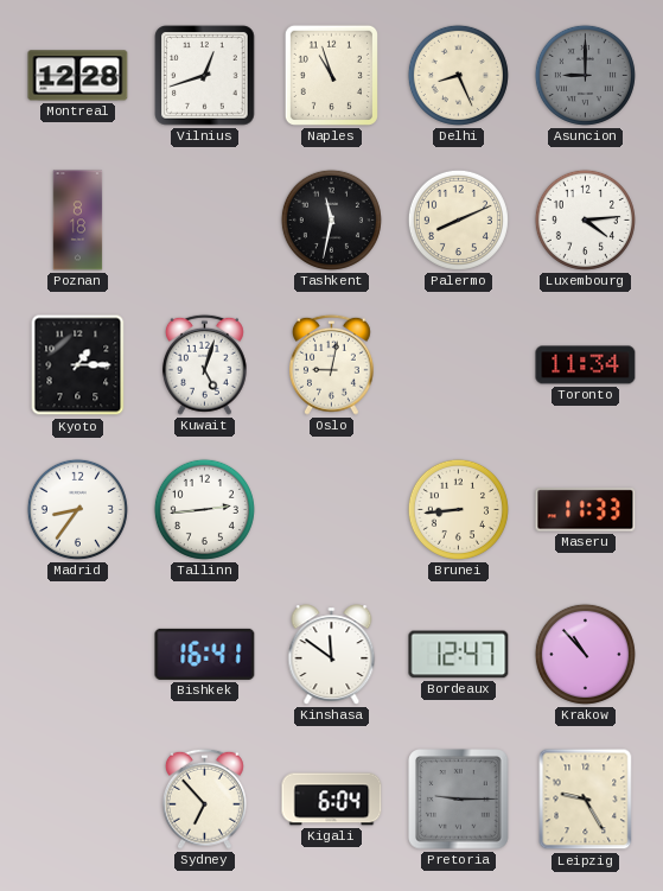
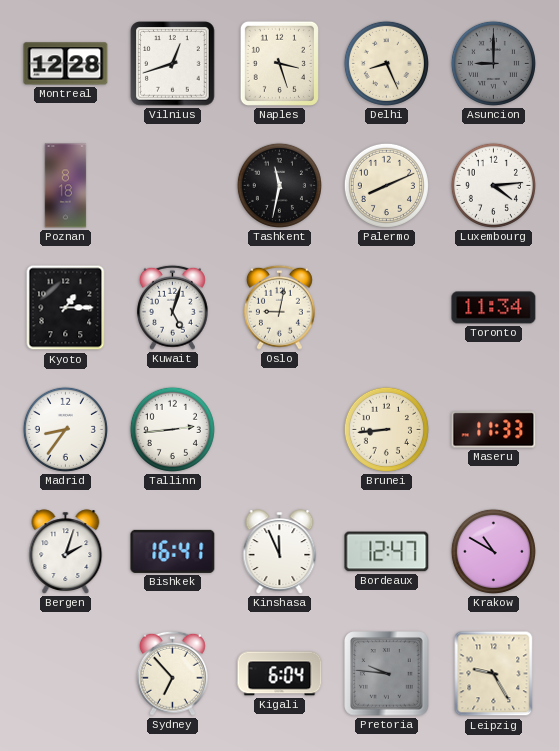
Naples: 10:57 -> 3:27
Bergen: none -> 2:03
Kinshasa: 11:51 -> 11:56
Krakow: 10:53 -> 10:50
Pretoria: 9:15 -> 9:46
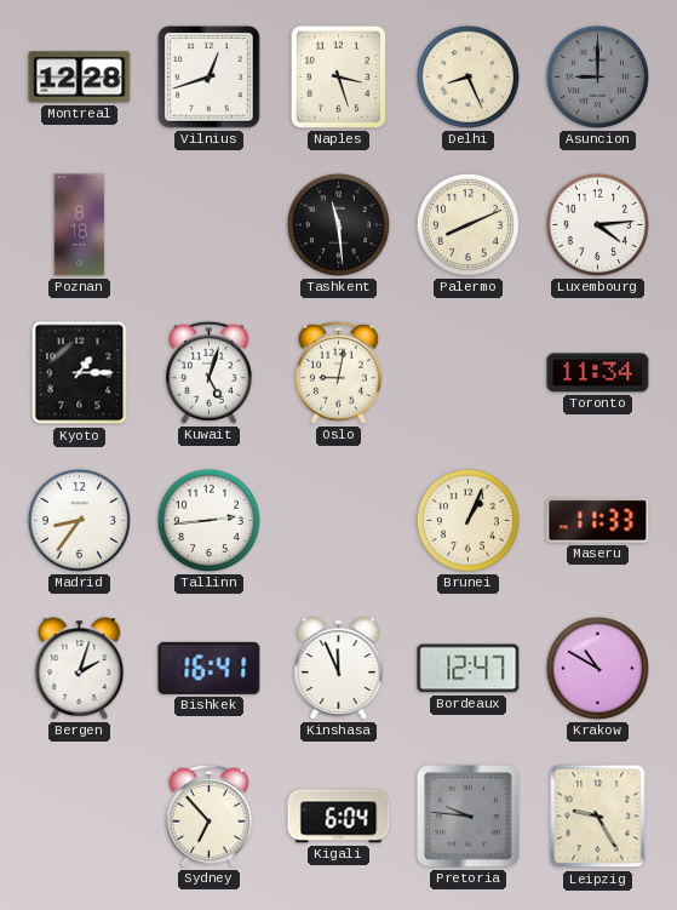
Tashkent: 11:32 -> 11:29
Brunei: 8:44 -> 1:04
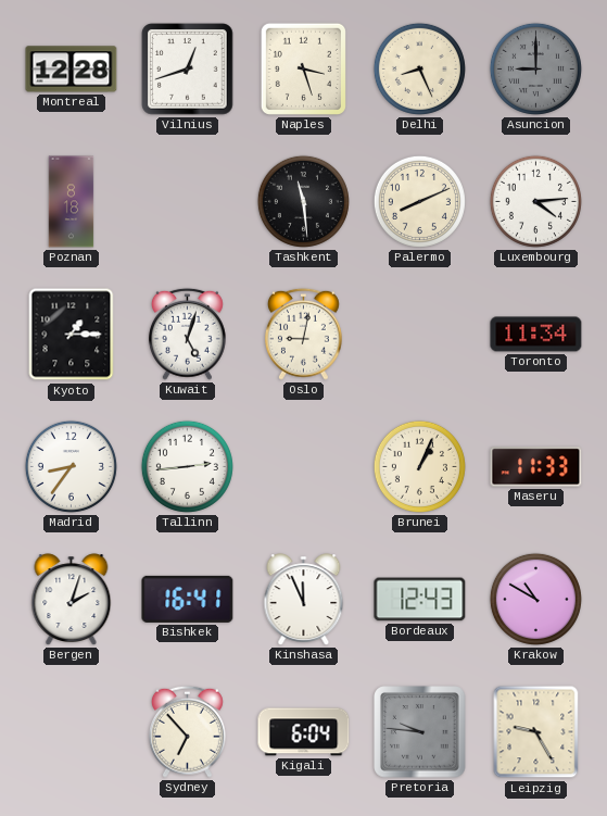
Bordeaux: 12:47 -> 12:43
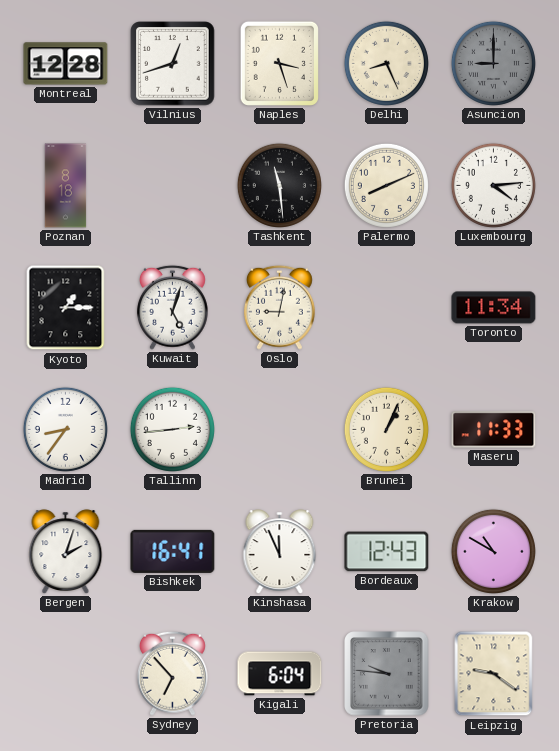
Leipzig: 9:25 -> 9:21
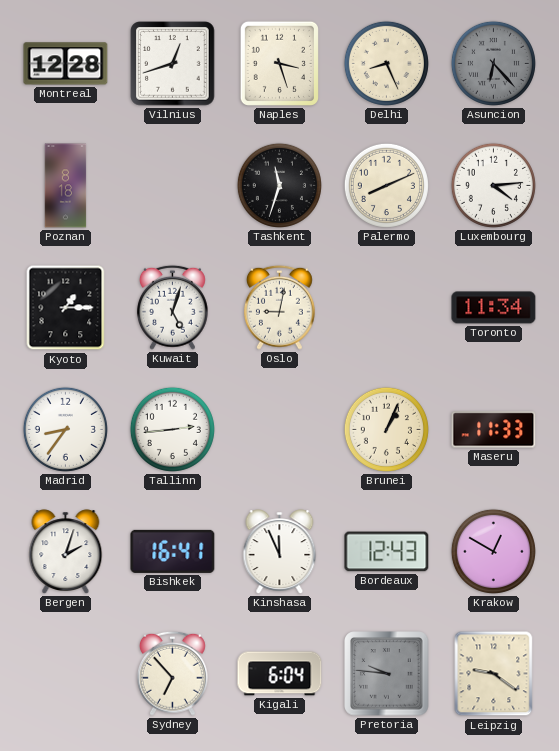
Asuncion: 9:00 -> 6:23
Tashkent: 11:29 -> 11:33
Krakow: 10:50 -> 12:50
